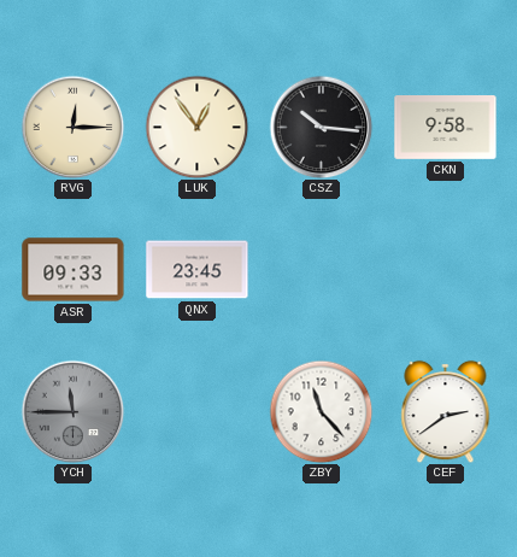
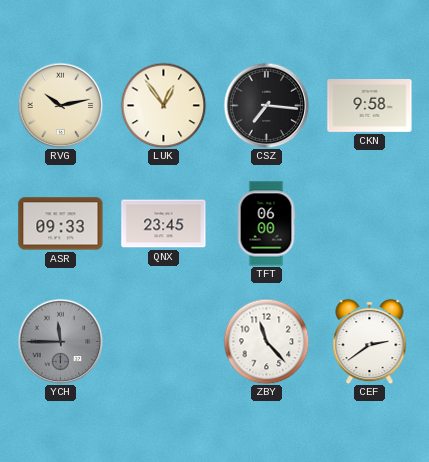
RVG: 12:15 -> 10:13
CSZ: 10:16 -> 7:16
TFT: none -> 06:00
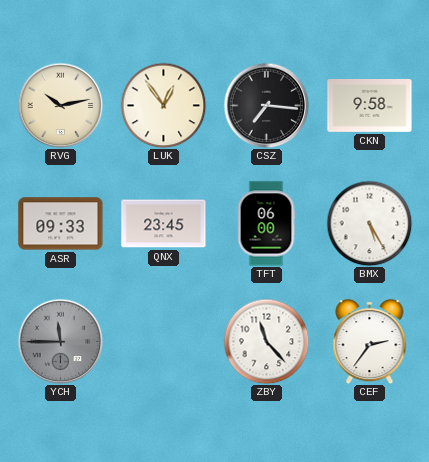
BMX: none -> 5:25
CEF: 2:39 -> 2:36
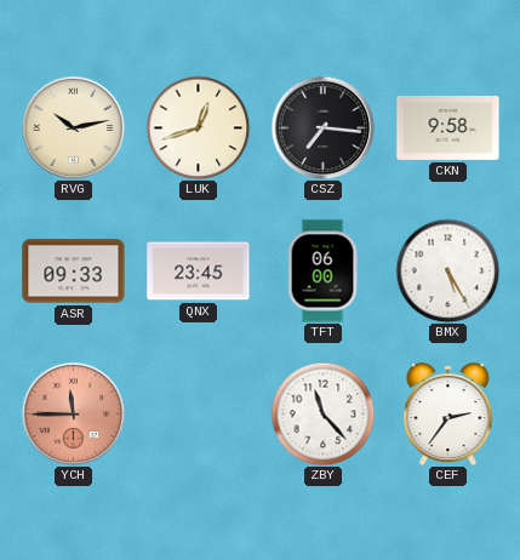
LUK: 12:54 -> 12:42
YCH dial: grey -> salmon
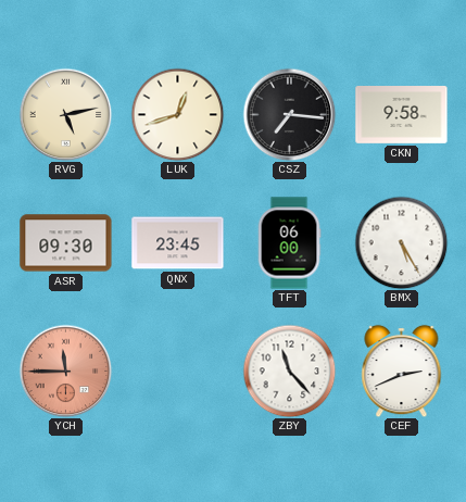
RVG: 10:13 -> 5:13
ASR: 09:33 -> 09:30
CEF: 2:36 -> 2:41
